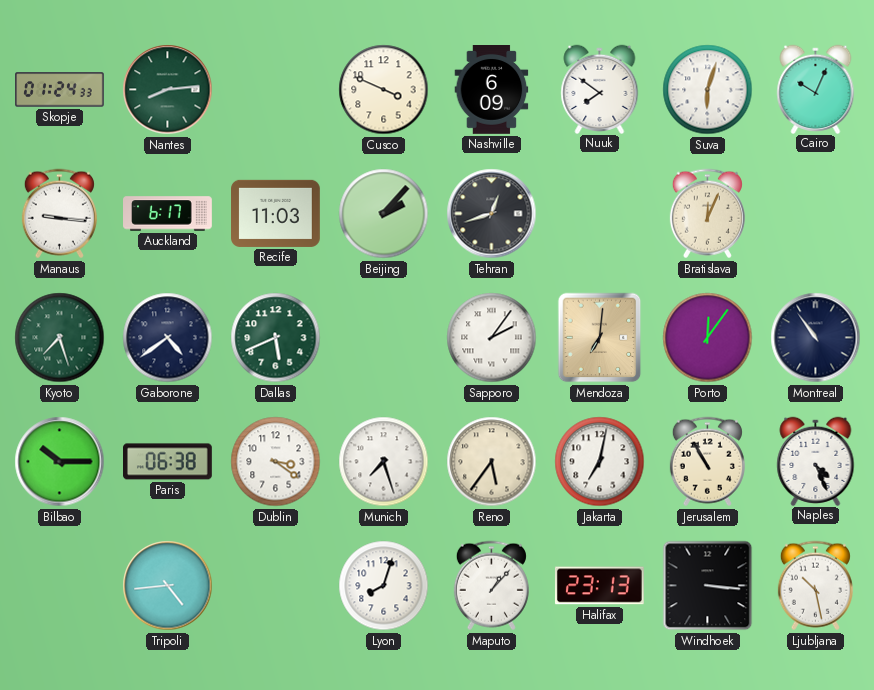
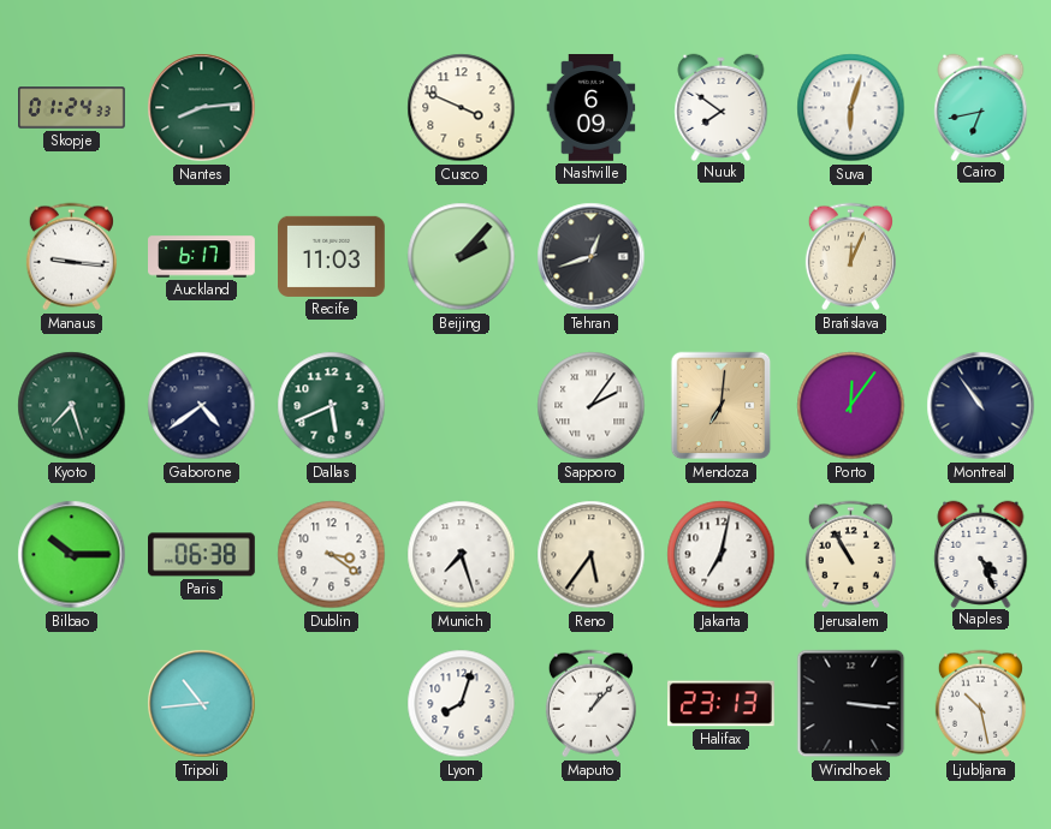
Cairo: 10:04 -> 6:43
Tripoli: 4:44 -> 10:44
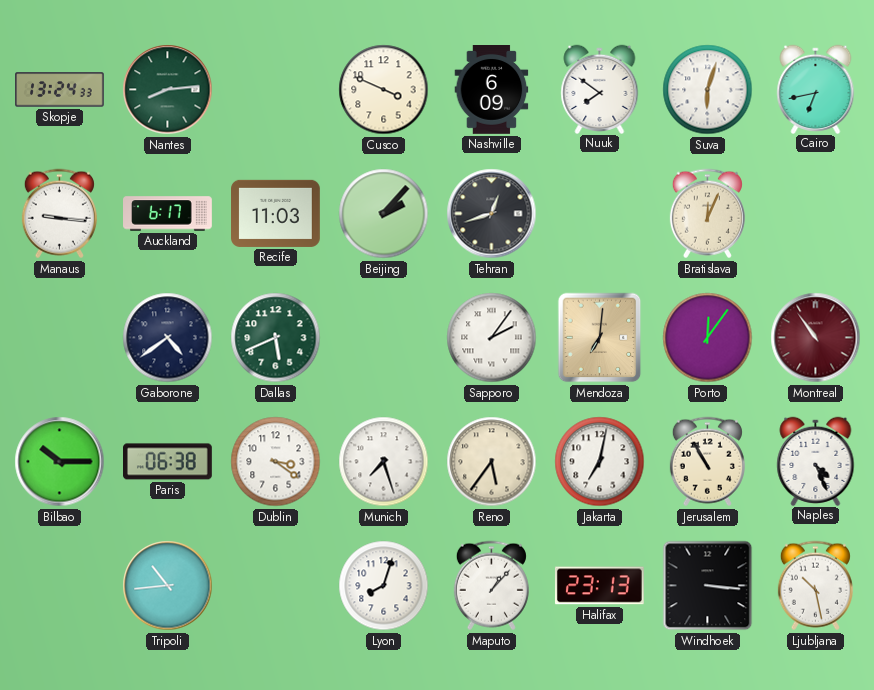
Skopje: 01:24 -> 13:24
Kyoto: 7:27 -> none
Montreal dial: navy -> burgundy
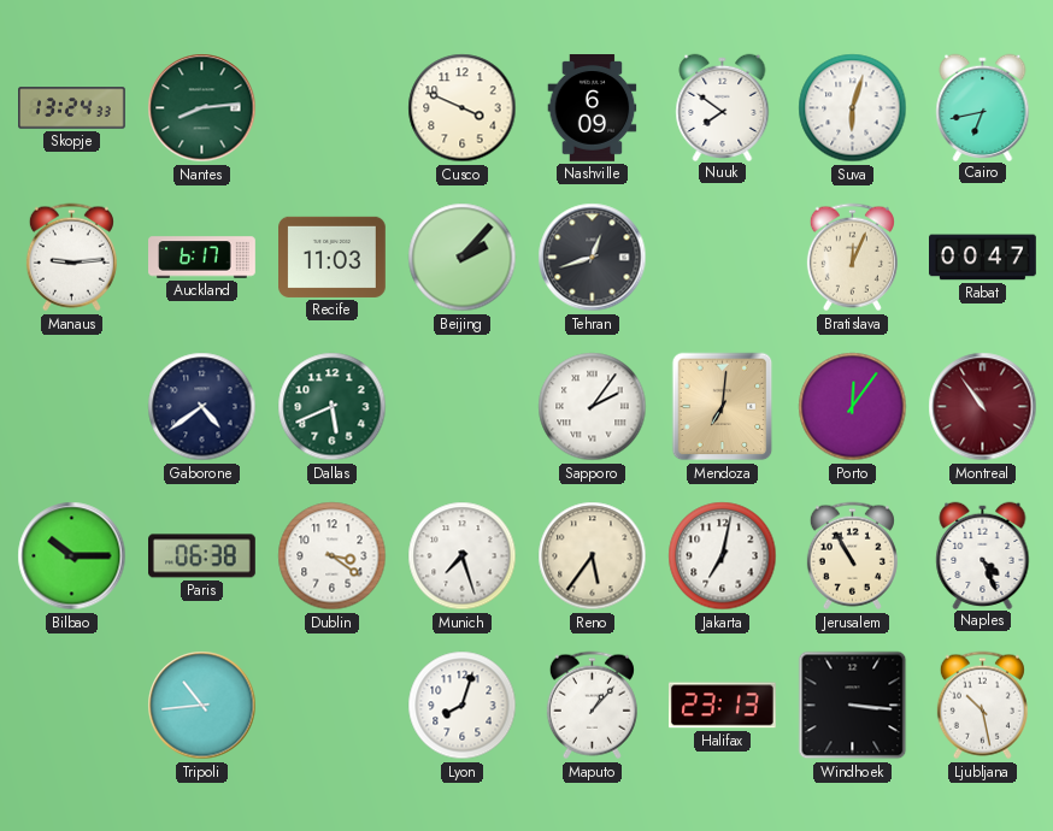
Manaus: 9:16 -> 9:14
Rabat: none -> 00:47
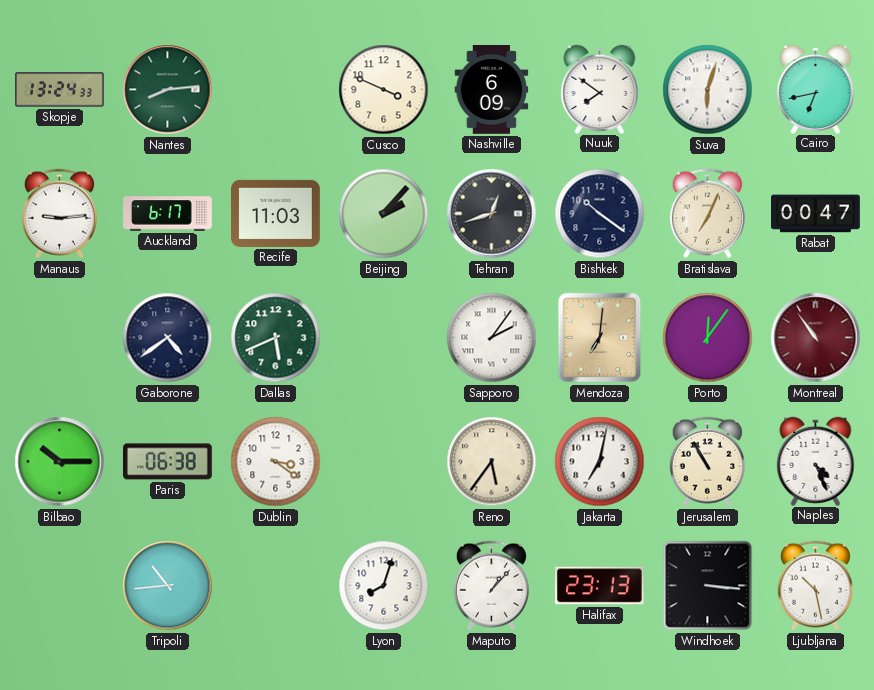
Bishkek: none -> 10:21
Bratislava: 12:04 -> 7:04
Munich: 7:27 -> none
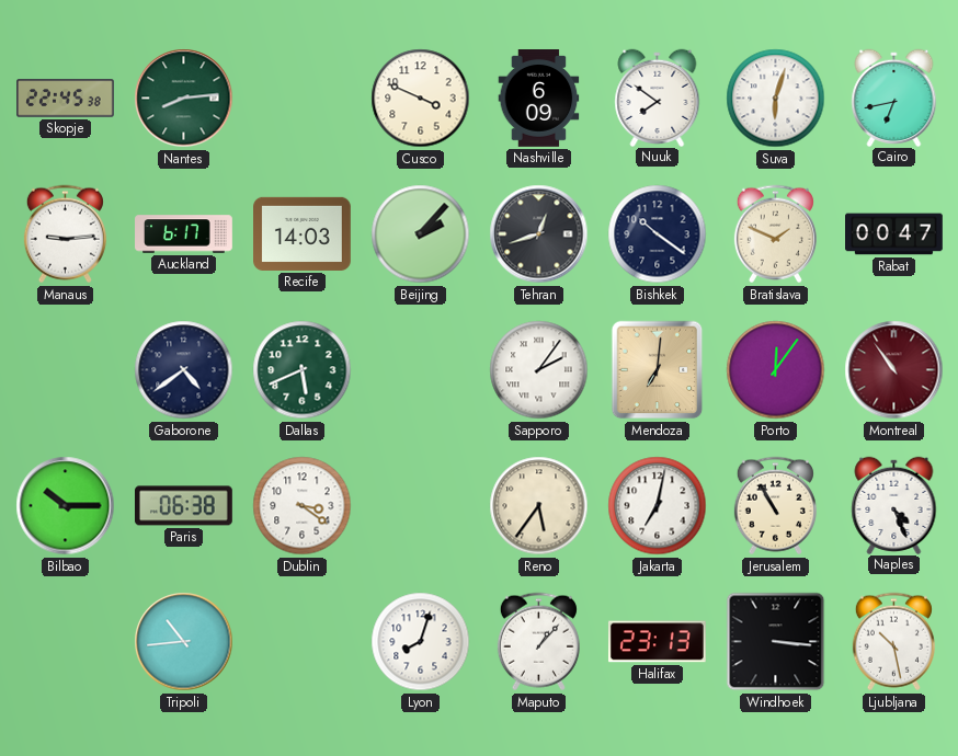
Skopje: 13:24 -> 22:45
Recife: 11:03 -> 14:03
Bratislava: 7:04 -> 1:49
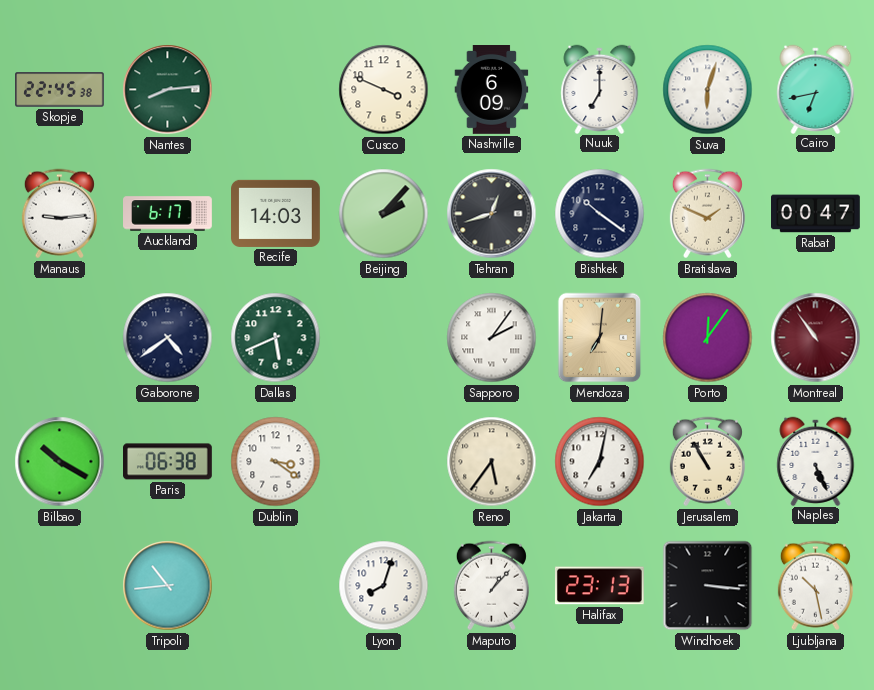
Nuuk: 7:51 -> 7:00
Bilbao: 10:15 -> 10:20
Naples: 4:26 -> 5:26
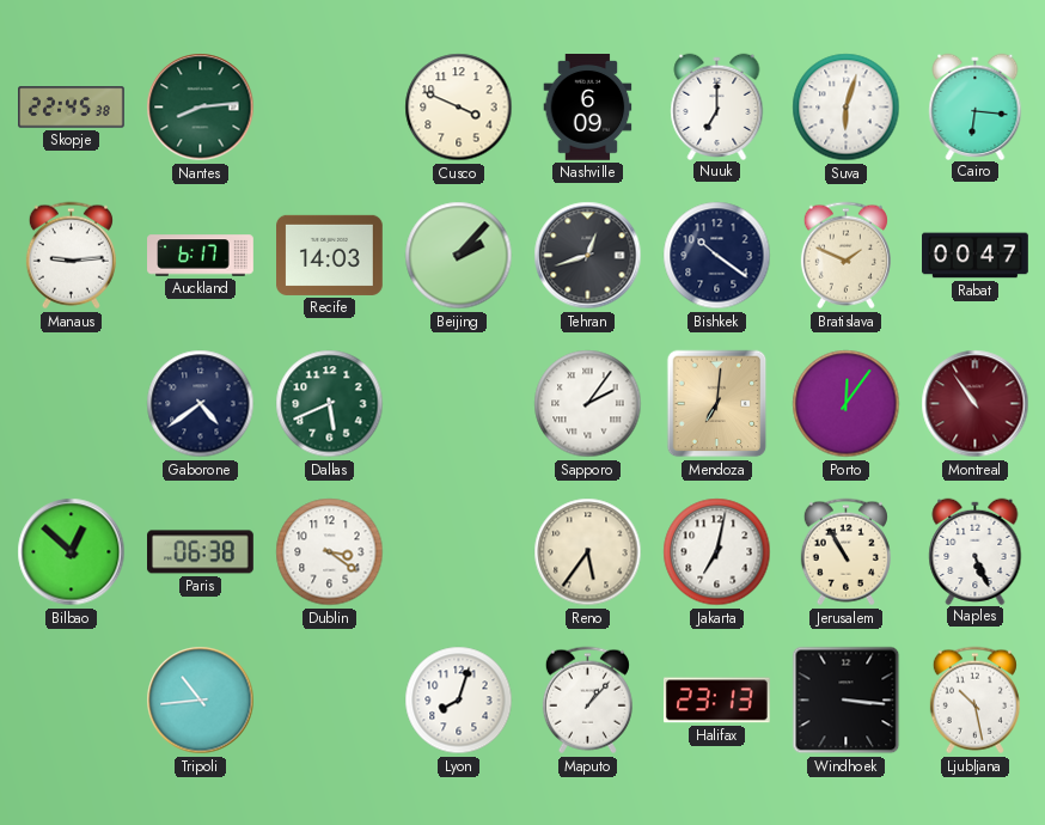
Cairo: 6:43 -> 6:16
Bilbao: 10:20 -> 12:52
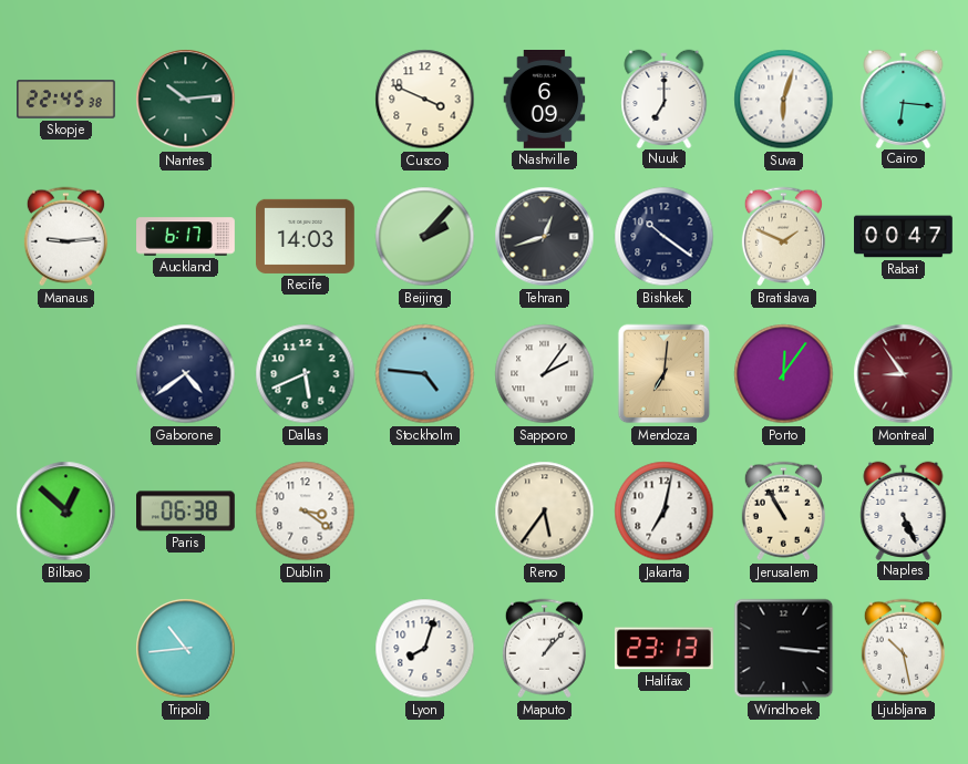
Nantes: 8:14 -> 10:14
Stockholm: none -> 4:46
Montreal: 10:54 -> 8:54
